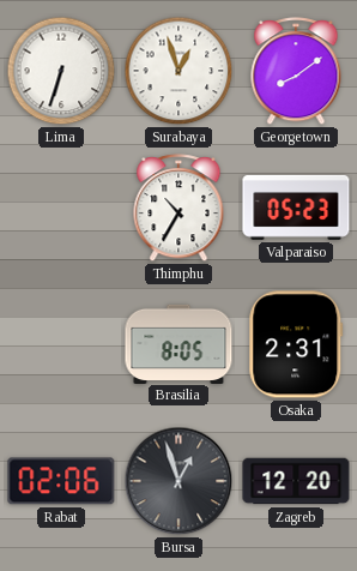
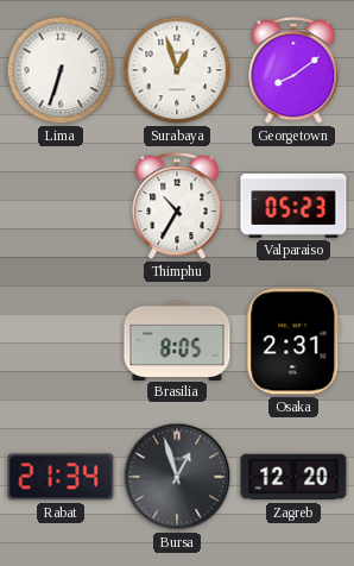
Rabat: 02:06 -> 21:34
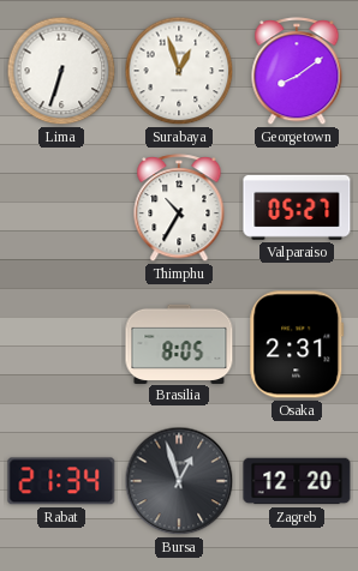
Valparaiso: 05:23 -> 05:27
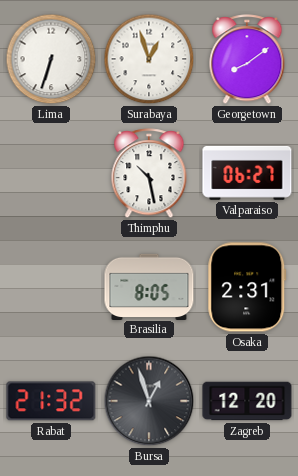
Thimphu: 10:35 -> 10:28
Valparaiso: 05:27 -> 06:27
Rabat: 21:34 -> 21:32
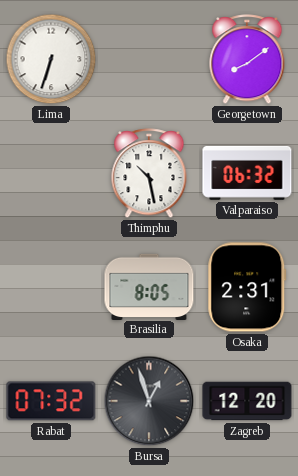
Surabaya: 12:57 -> none
Valparaiso: 06:27 -> 06:32
Rabat: 21:32 -> 07:32
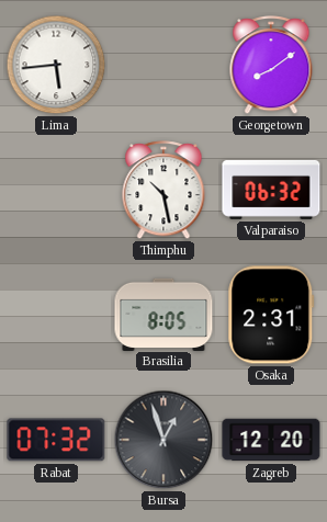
Lima: 6:33 -> 5:44
